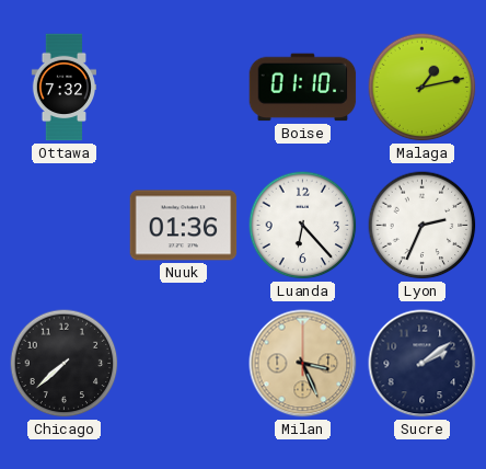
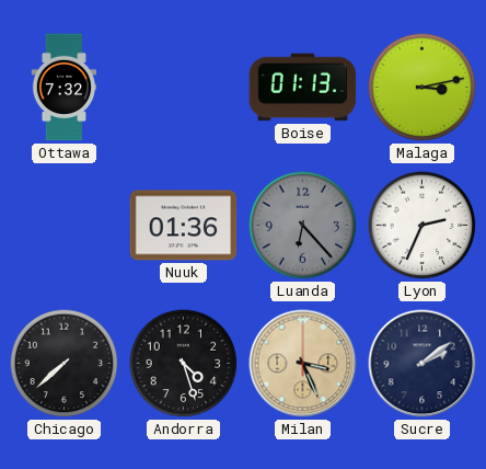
Boise: 01:10 -> 01:13
Malaga: 1:13 -> 3:13
Luanda dial: white -> grey
Andorra: none -> 4:27
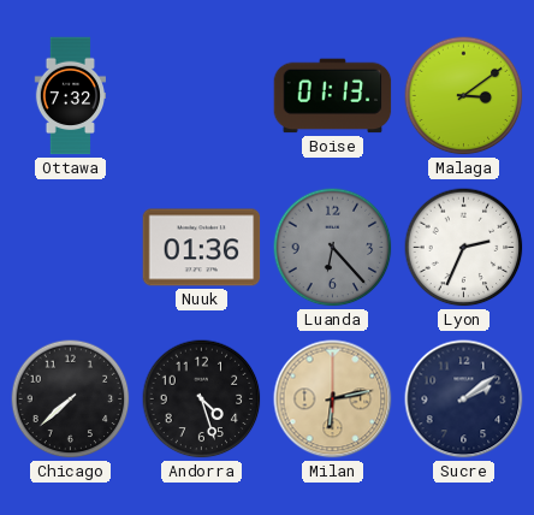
Malaga: 3:13 -> 3:09
Milan: 3:26 -> 6:13
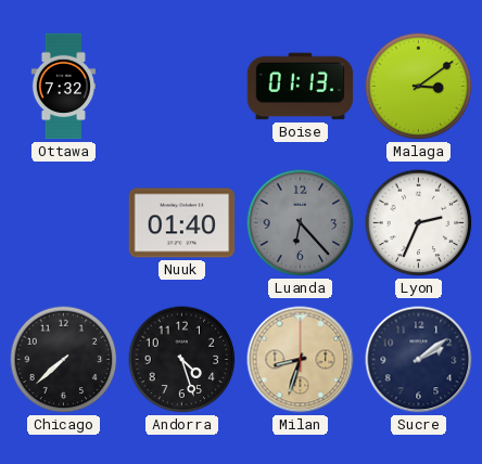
Nuuk: 01:36 -> 01:40
Milan: 6:13 -> 8:33
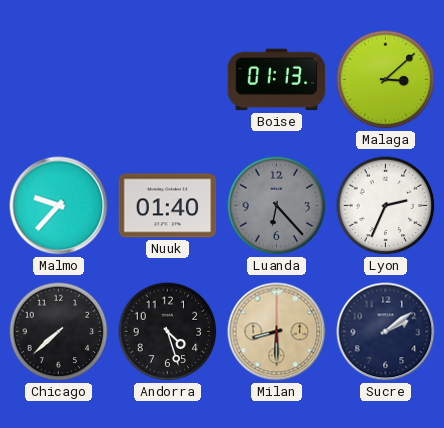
Ottawa: 7:32 -> none
Malaga: 3:09 -> 3:08
Malmo: none -> 9:37
Milan: 8:33 -> 8:30
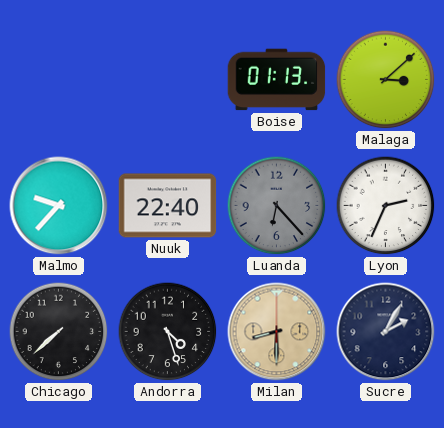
Nuuk: 01:40 -> 22:40
Sucre: 2:09 -> 2:05
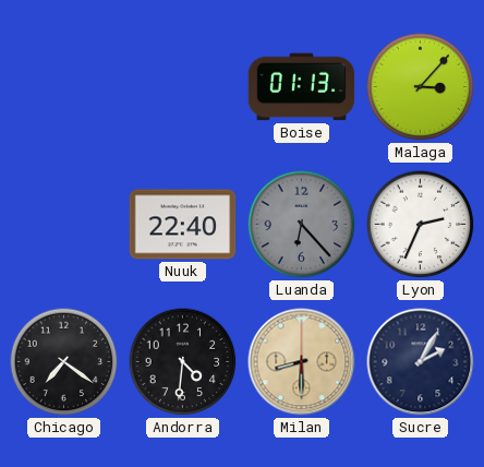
Malaga: 3:08 -> 3:07
Malmo: 9:37 -> none
Chicago: 7:38 -> 7:21
Andorra: 4:27 -> 4:31
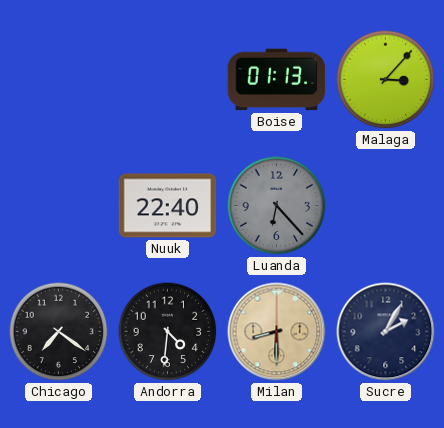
Lyon: 2:34 -> none
